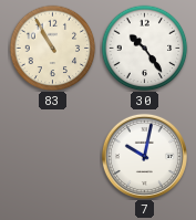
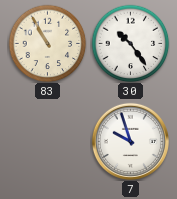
7: 10:02 -> 9:57
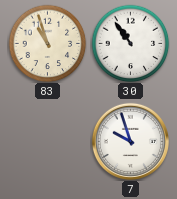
83: 10:55 -> 10:57
30: 10:24 -> 10:54
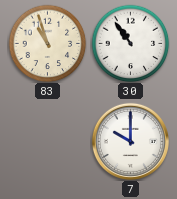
7: 9:57 -> 10:00
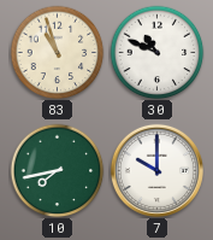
30: 10:54 -> 10:49
10: none -> 7:43
